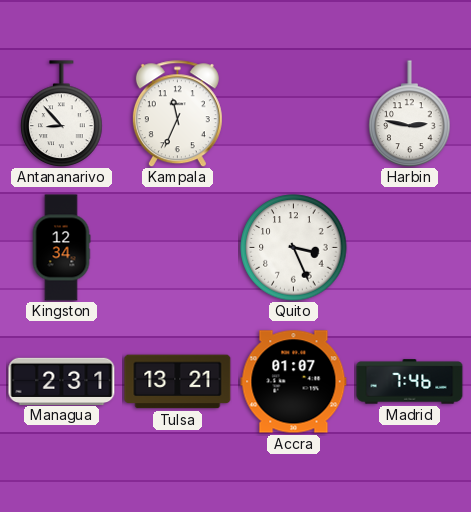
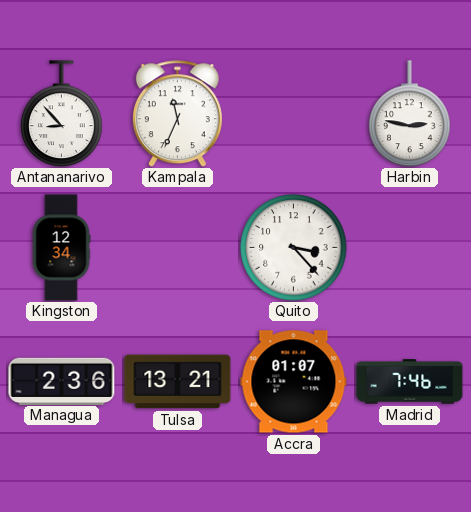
Quito: 3:26 -> 3:23
Managua: 2:31 -> 2:36
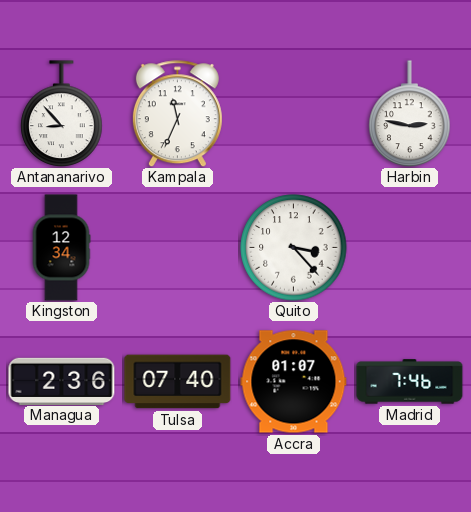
Tulsa: 13:21 -> 07:40
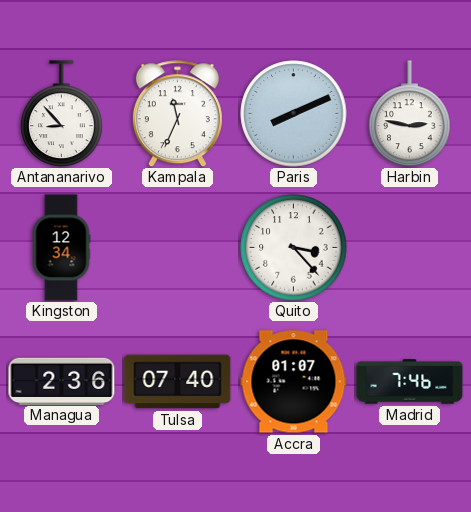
Paris: none -> 8:11
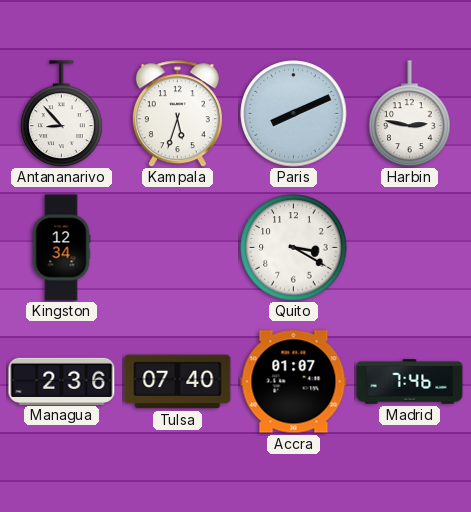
Kampala: 11:34 -> 5:33
Quito: 3:23 -> 3:20
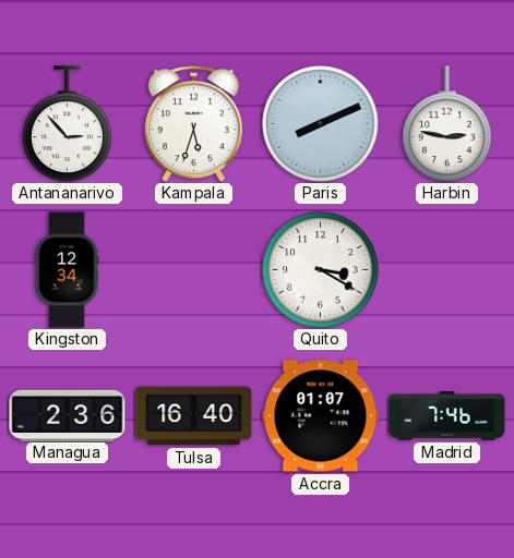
Antananarivo: 8:53 -> 2:53
Tulsa: 07:40 -> 16:40
